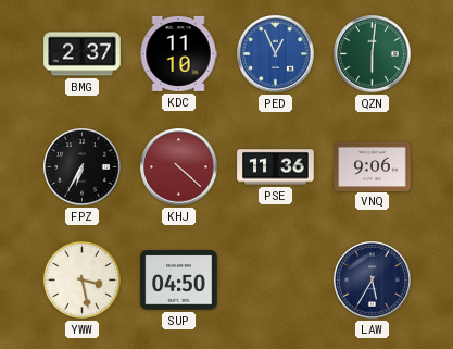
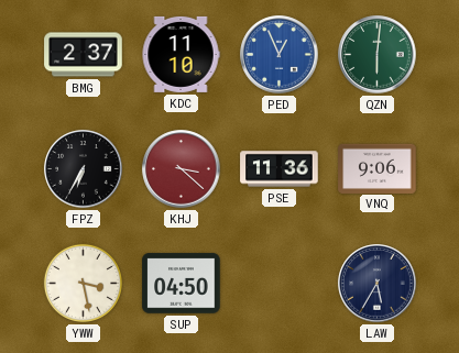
KHJ: 4:22 -> 3:22
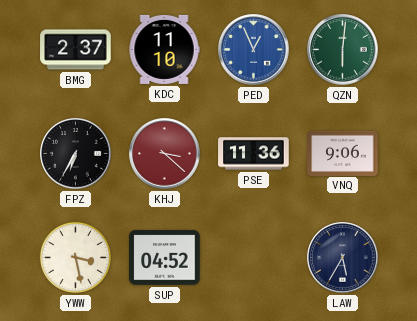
SUP: 04:50 -> 04:52
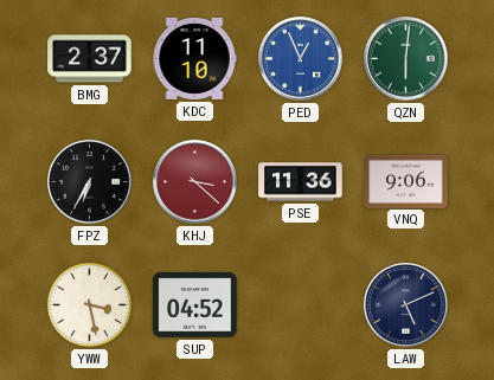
LAW: 5:35 -> 5:11
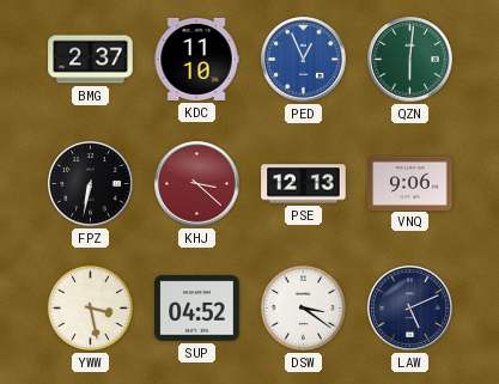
FPZ: 6:35 -> 6:32
PSE: 11:36 -> 12:13
DSW: none -> 3:21
